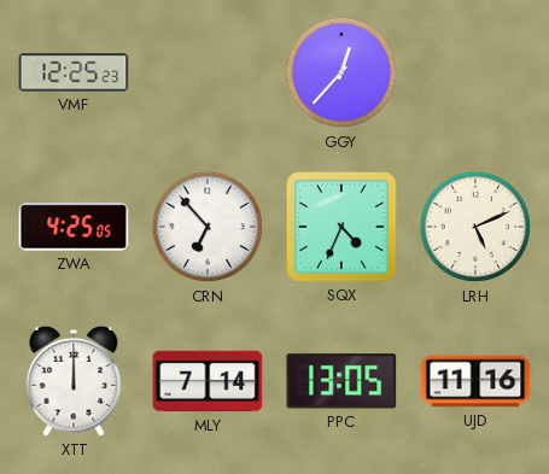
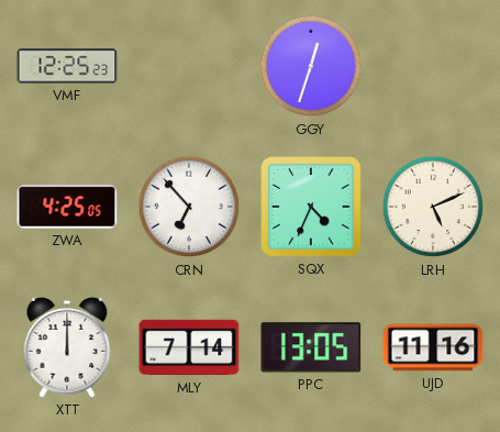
GGY: 12:37 -> 12:33
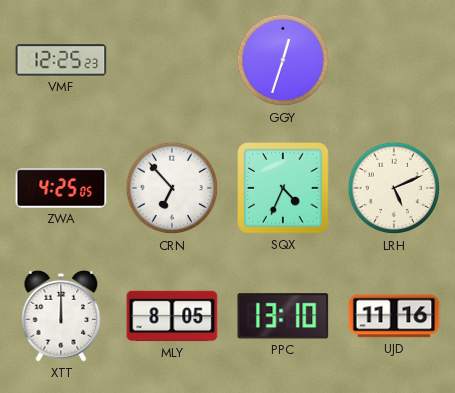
MLY: 7:14 -> 8:05
PPC: 13:05 -> 13:10
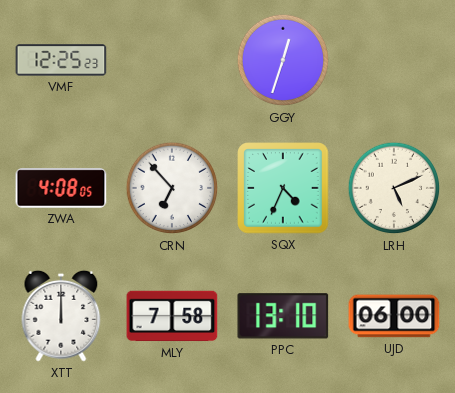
ZWA: 4:25 -> 4:08
MLY: 8:05 -> 7:58
UJD: 11:16 -> 06:00
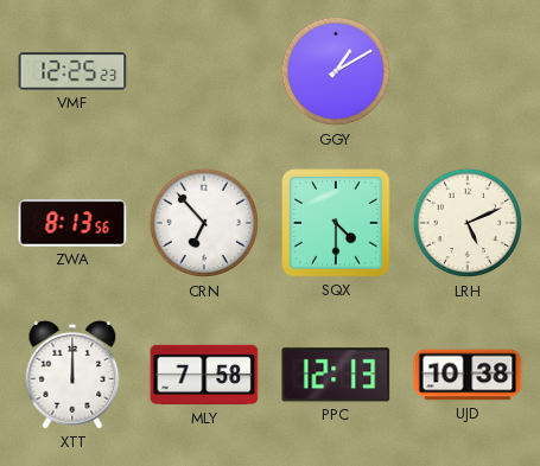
GGY: 12:33 -> 1:10
ZWA: 4:08 -> 8:13
SQX: 4:34 -> 4:30
PPC: 13:10 -> 12:13
UJD: 06:00 -> 10:38
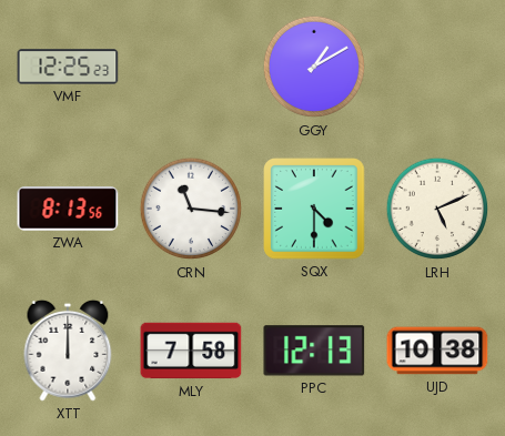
CRN: 6:53 -> 11:16
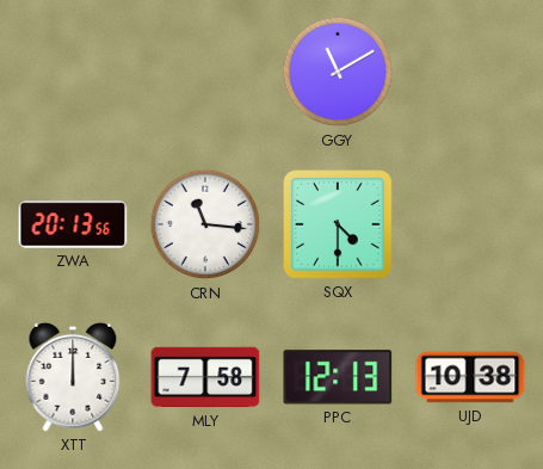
VMF: 12:25 -> none
GGY: 1:10 -> 11:10
ZWA: 8:13 -> 20:13
LRH: 5:11 -> none
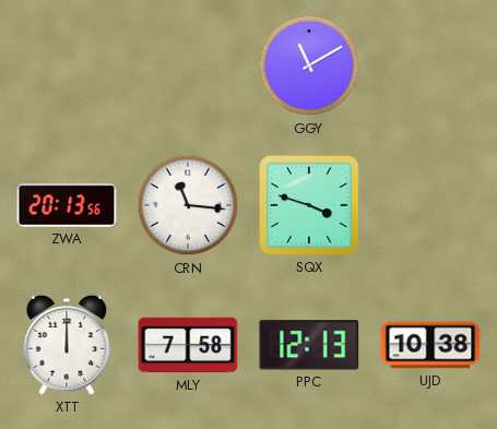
SQX: 4:30 -> 3:48
